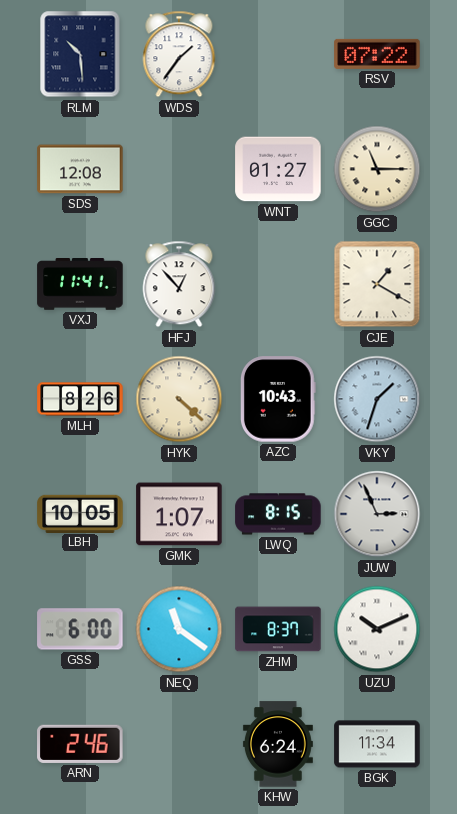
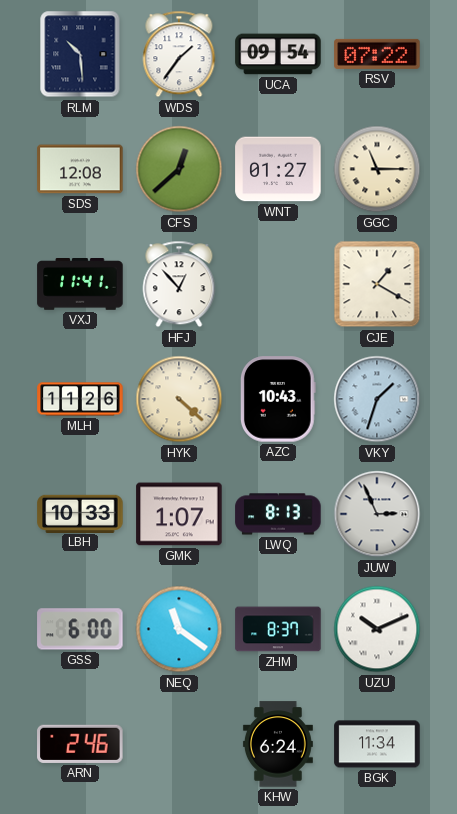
UCA: none -> 09:54
CFS: none -> 12:38
MLH: 8:26 -> 11:26
LBH: 10:05 -> 10:33
LWQ: 8:15 -> 8:13
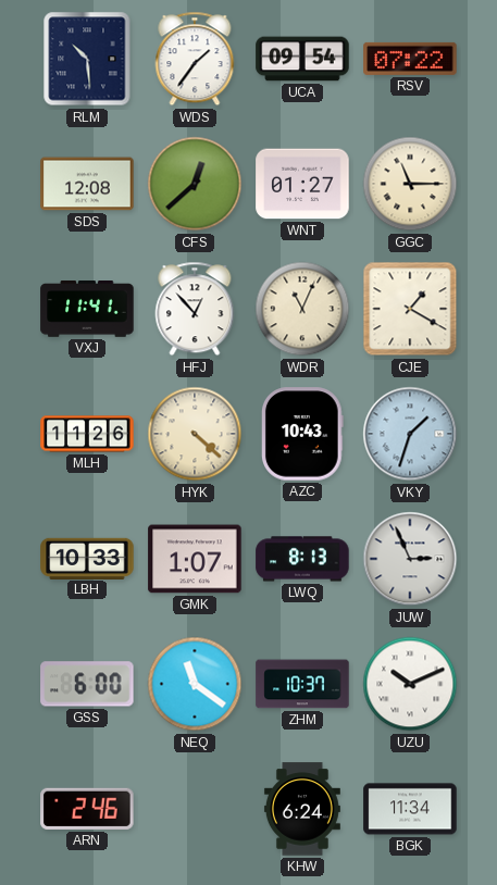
WDR: none -> 11:04
ZHM: 8:37 -> 10:37
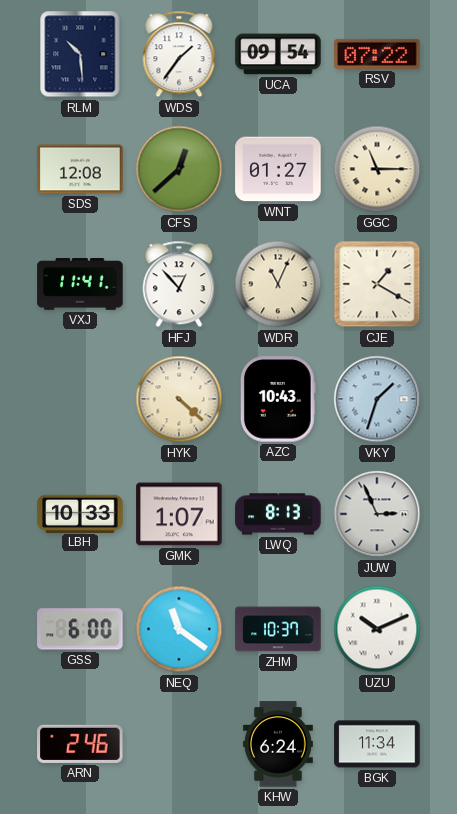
MLH: 11:26 -> none
